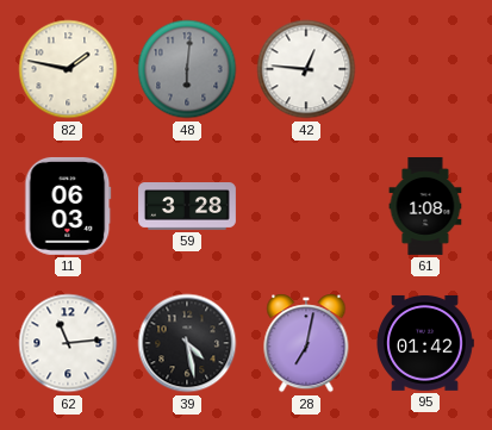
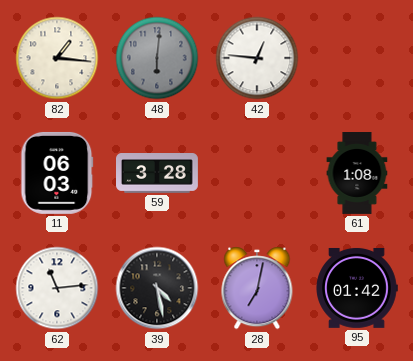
82: 1:47 -> 1:16
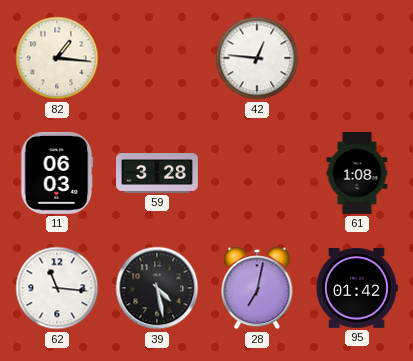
48: 6:01 -> none
62: 11:14 -> 11:16
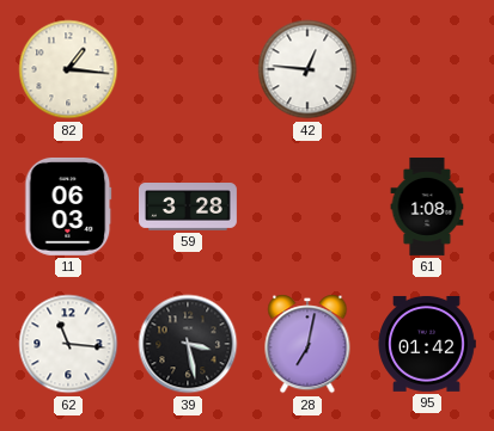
39: 4:28 -> 3:28
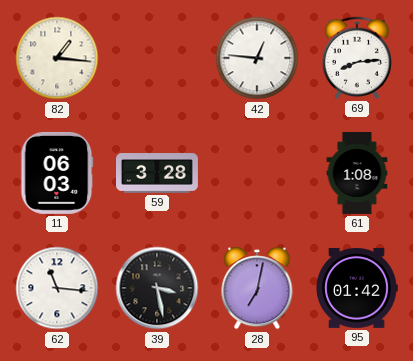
69: none -> 8:14
